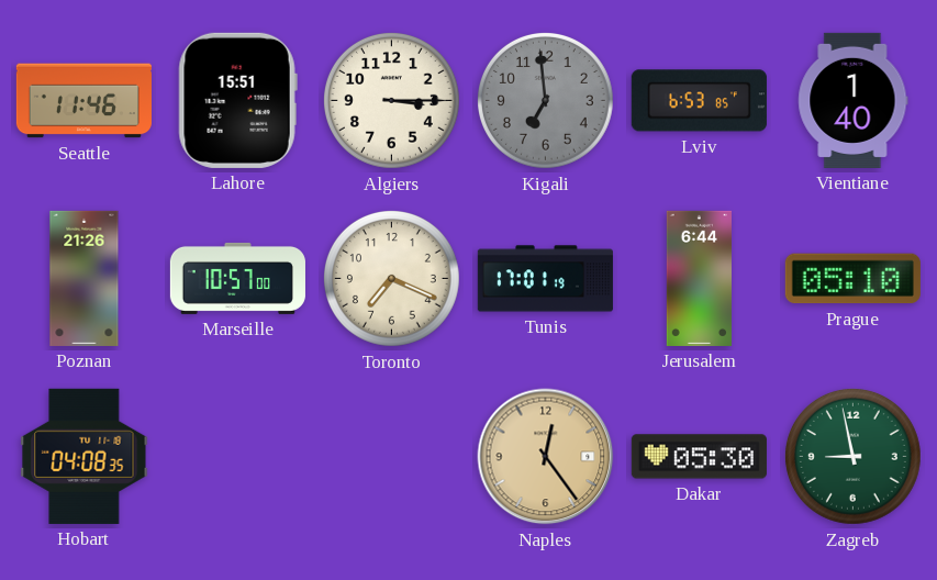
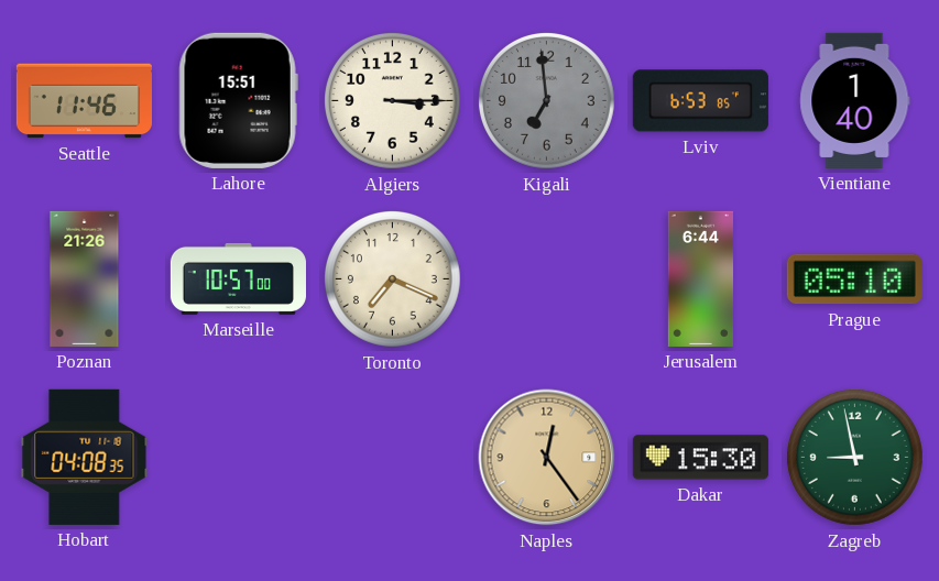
Tunis: 17:01 -> none
Dakar: 05:30 -> 15:30
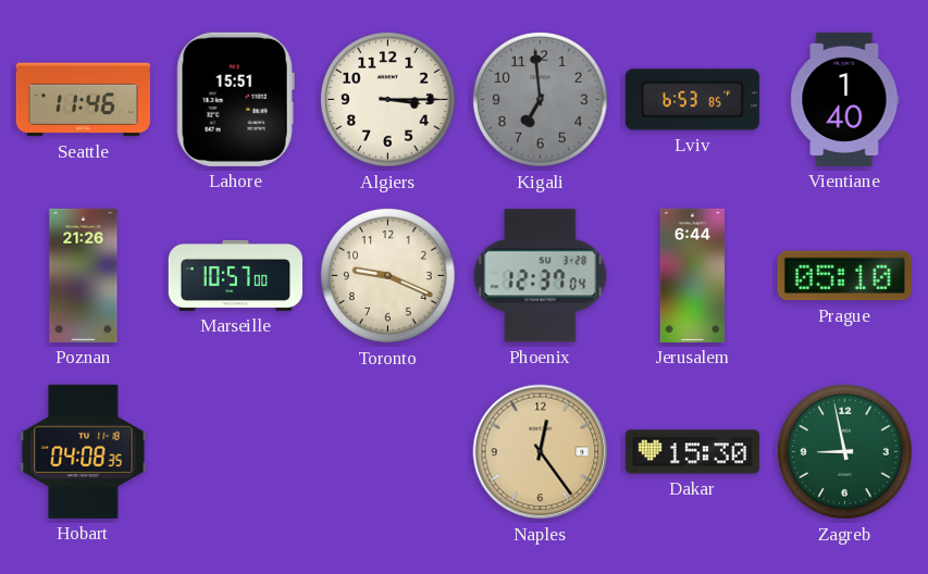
Toronto: 7:19 -> 9:19
Phoenix: none -> 12:37
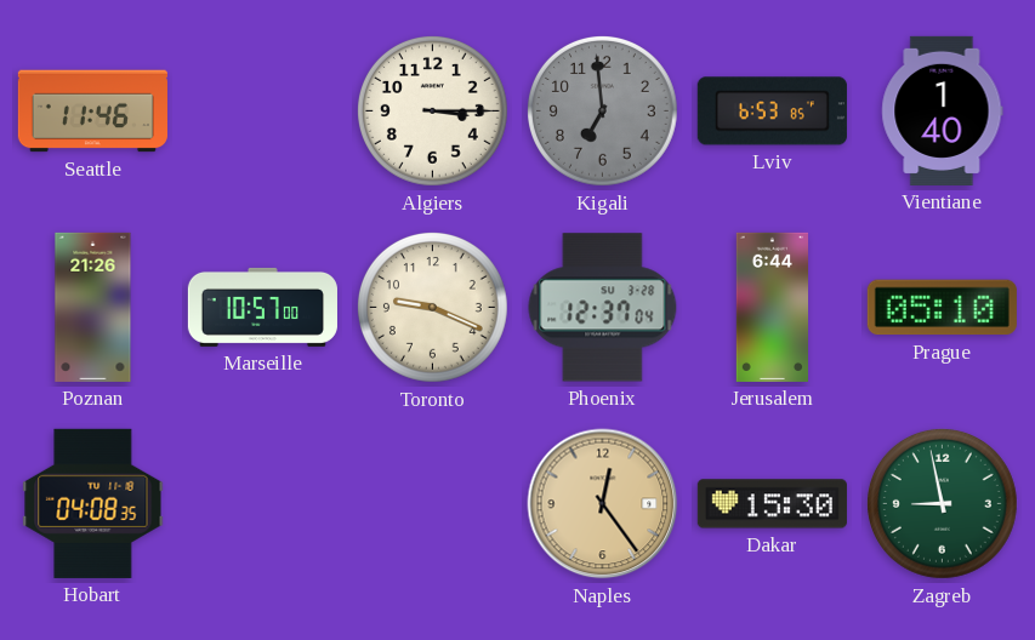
Lahore: 15:51 -> none
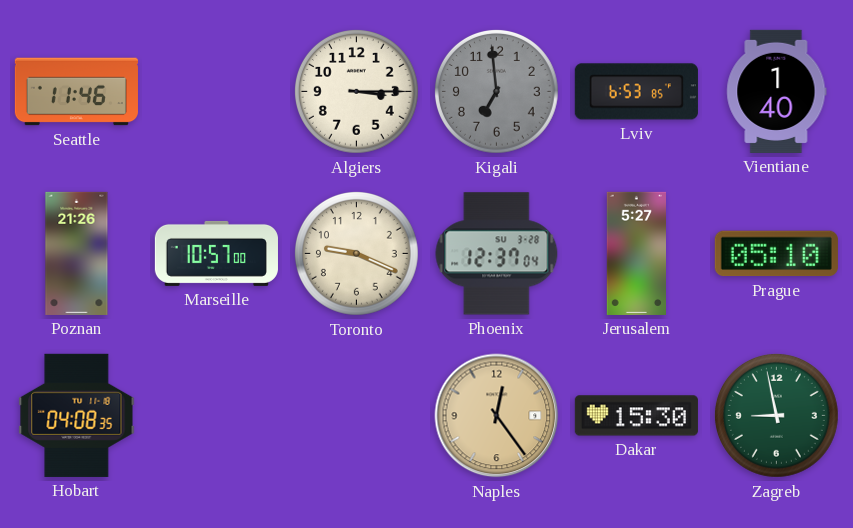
Jerusalem: 6:44 -> 5:27
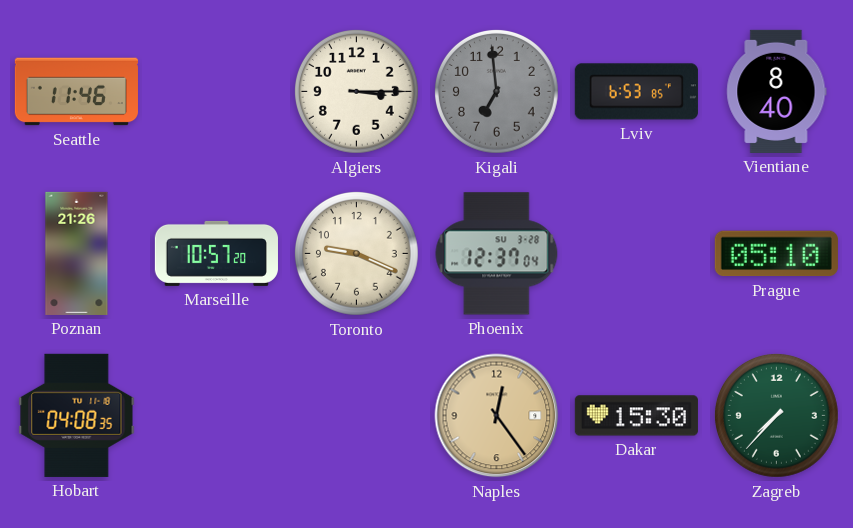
Vientiane: 1:40 -> 8:40
Marseille: 10:57:00 -> 10:57:20
Jerusalem: 5:27 -> none
Zagreb: 8:58 -> 7:37
